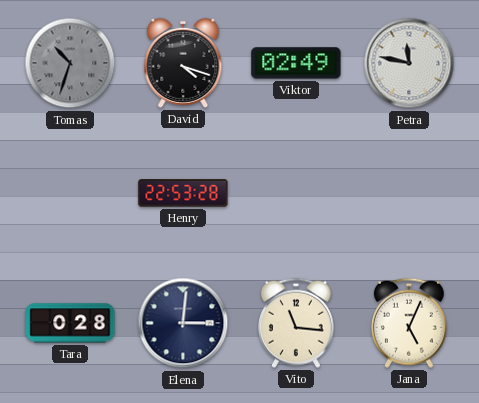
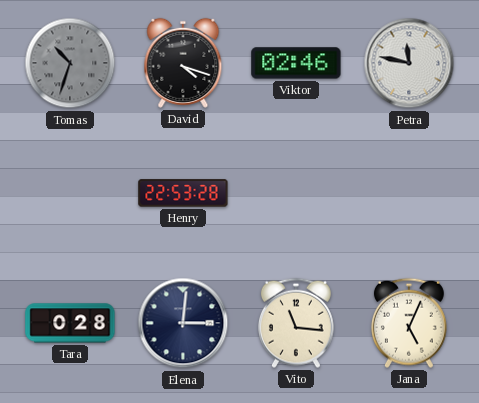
Viktor: 02:49 -> 02:46
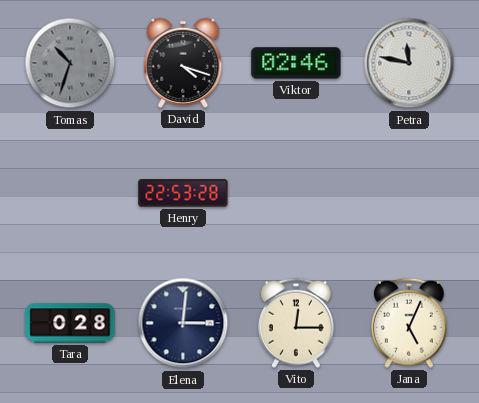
Vito: 11:16 -> 12:15
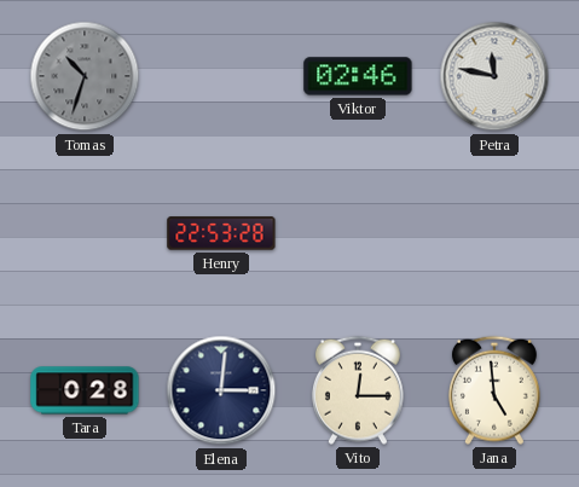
David: 4:18 -> none
Jana: 5:04 -> 4:59
